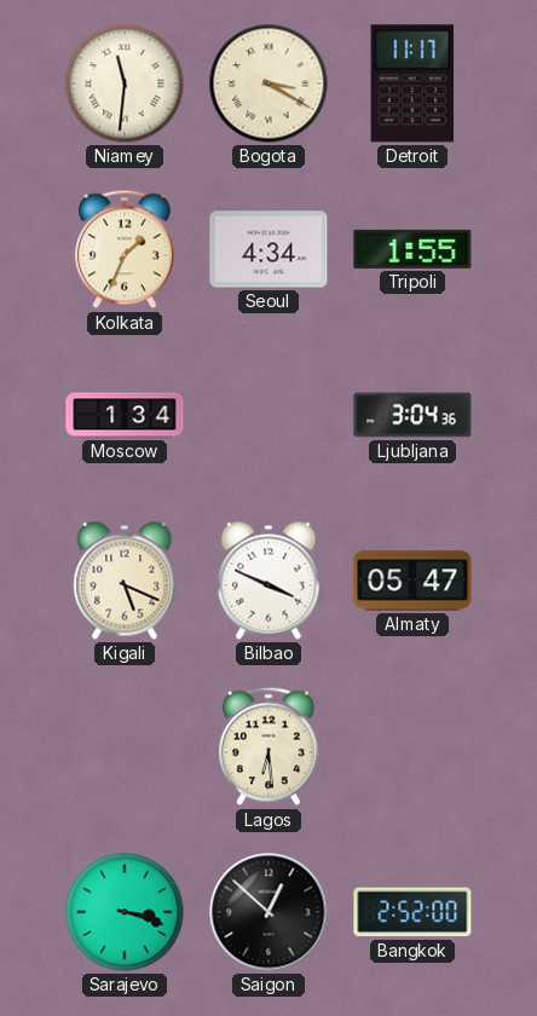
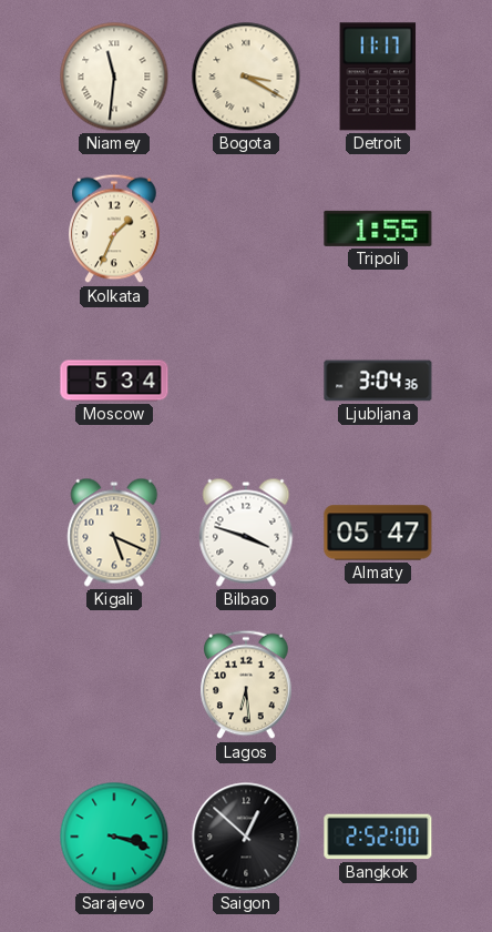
Seoul: 4:34 -> none
Moscow: 1:34 -> 5:34
Bilbao: 3:49 -> 3:48
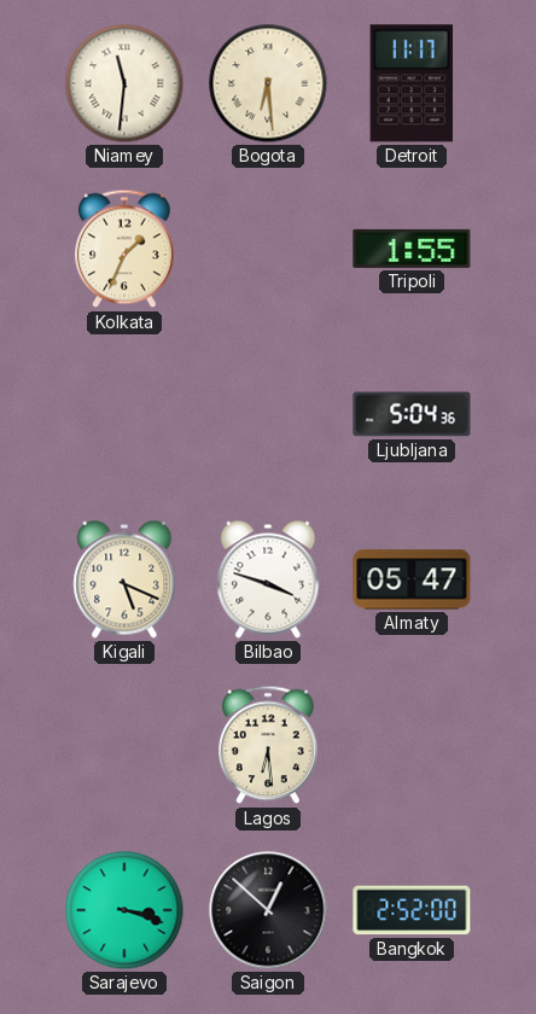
Bogota: 3:20 -> 6:29
Moscow: 5:34 -> none
Ljubljana: 3:04 -> 5:04
